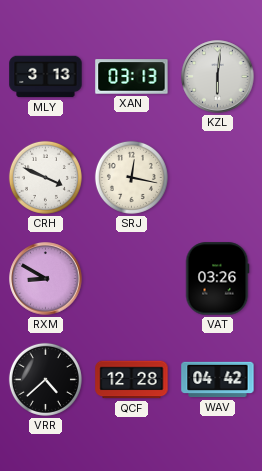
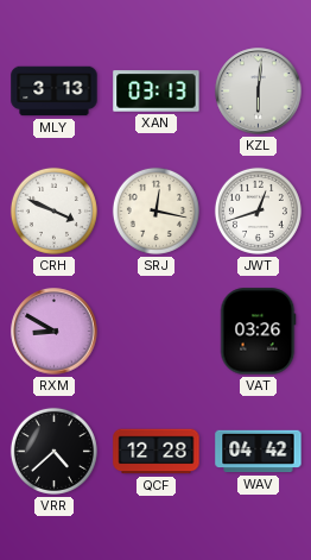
JWT: none -> 12:42
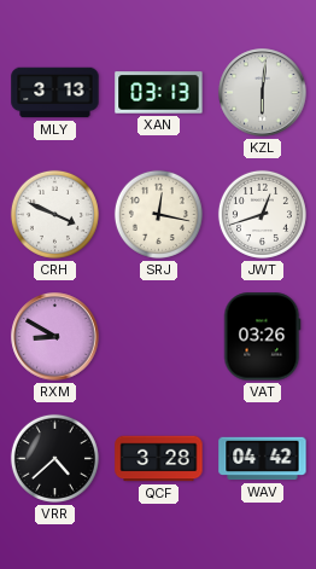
QCF: 12:28 -> 3:28
